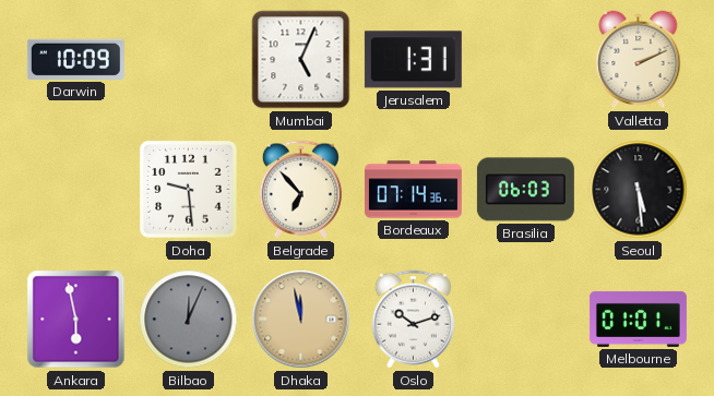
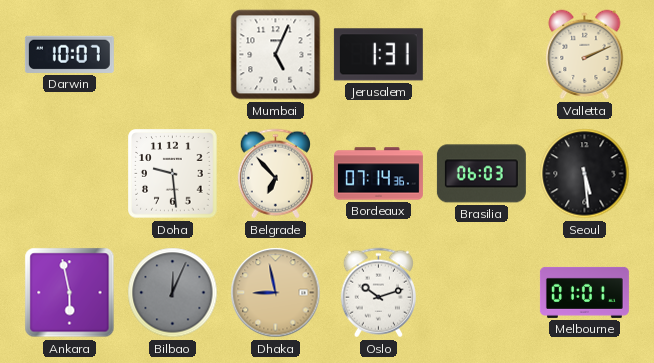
Darwin: 10:09 -> 10:07
Dhaka: 11:58 -> 8:58
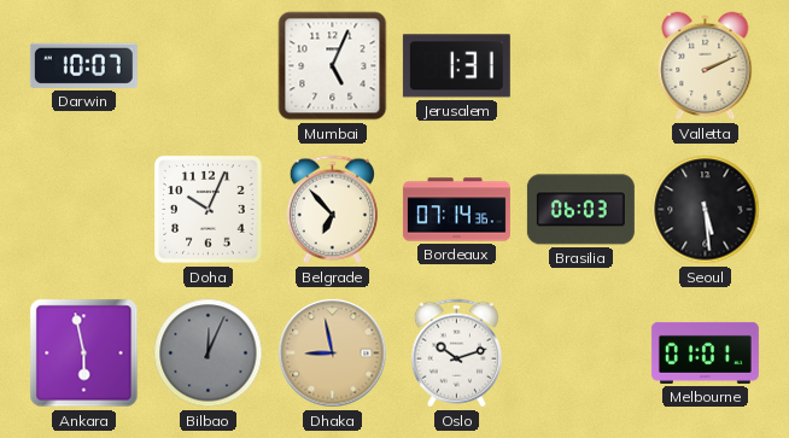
Doha: 9:29 -> 10:04
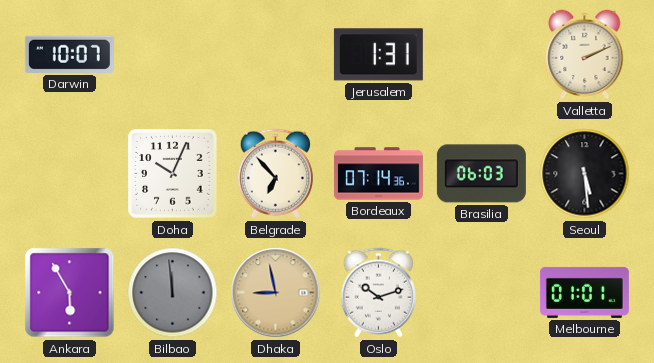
Mumbai: 5:04 -> none
Ankara: 5:58 -> 5:55
Bilbao: 12:04 -> 11:59
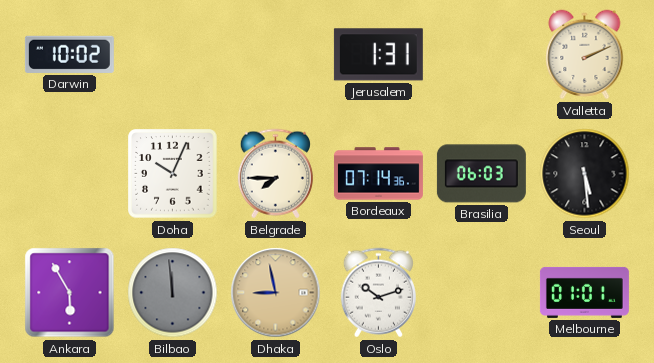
Darwin: 10:07 -> 10:02
Belgrade: 6:53 -> 7:45
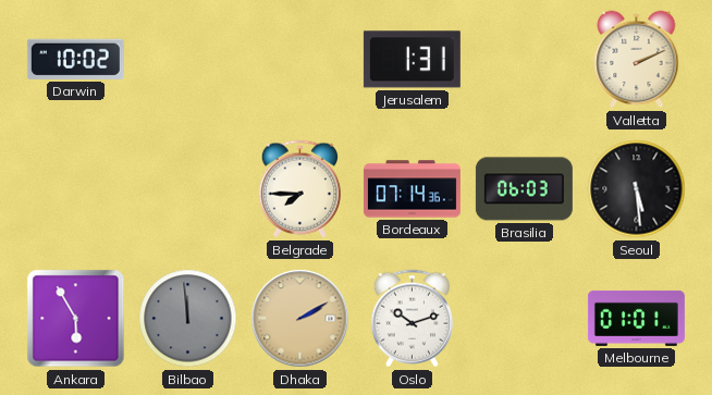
Doha: 10:04 -> none
Dhaka: 8:58 -> 2:10
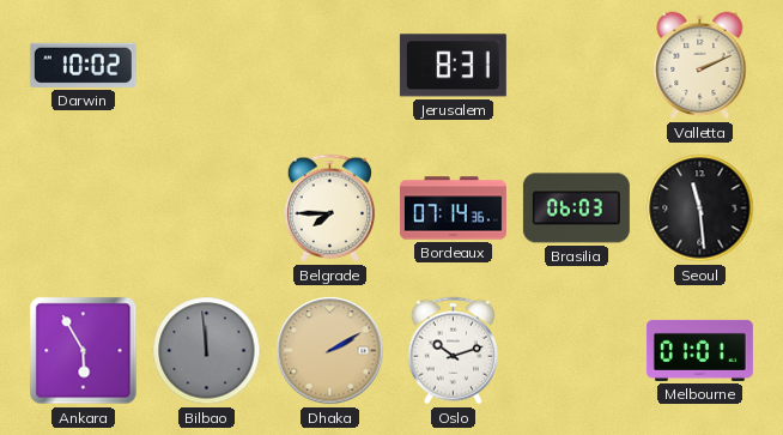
Jerusalem: 1:31 -> 8:31
Seoul: 5:29 -> 11:29
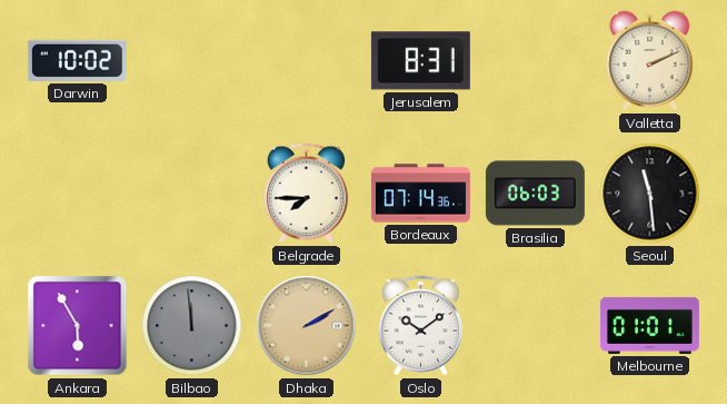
Oslo: 10:12 -> 10:09
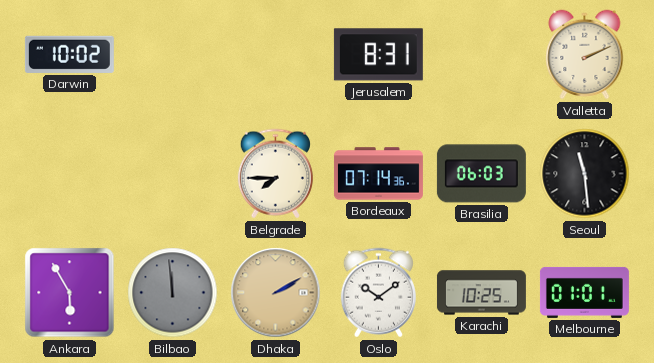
Karachi: none -> 10:25
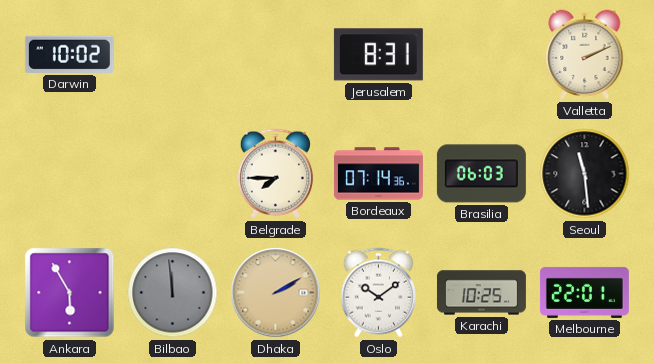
Melbourne: 01:01 -> 22:01
